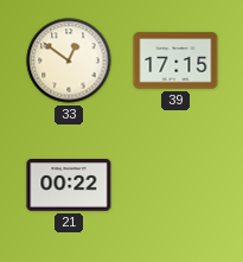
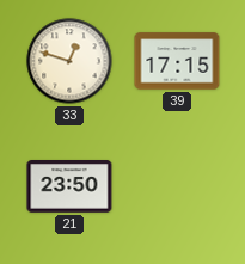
33: 12:51 -> 12:48
21: 00:22 -> 23:50
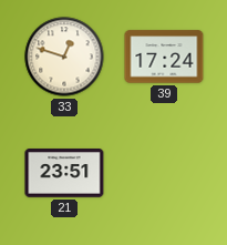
39: 17:15 -> 17:24
21: 23:50 -> 23:51
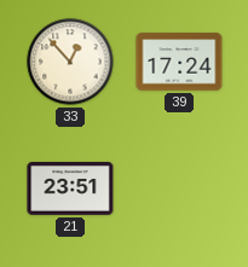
33: 12:48 -> 12:53
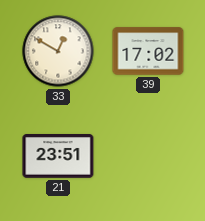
33: 12:53 -> 12:50
39: 17:24 -> 17:02
